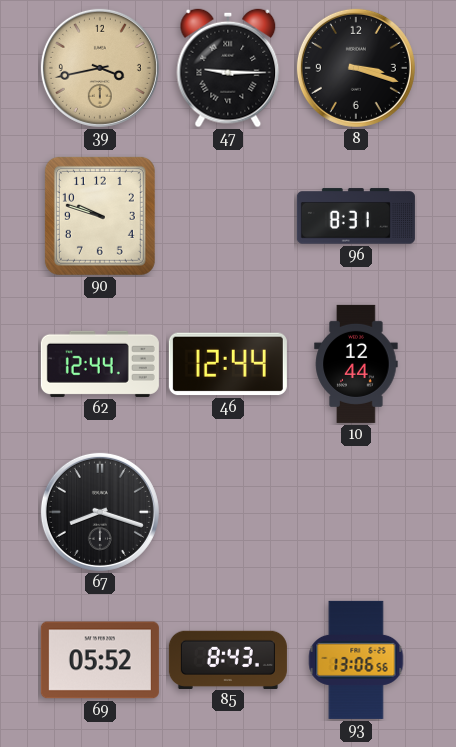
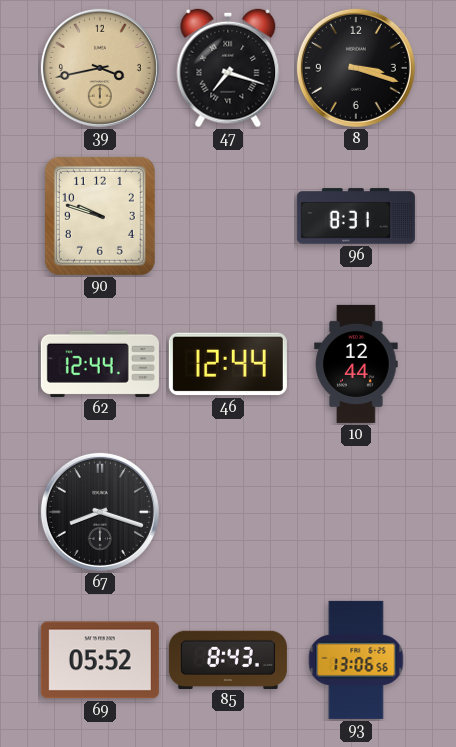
47: 9:15 -> 7:18
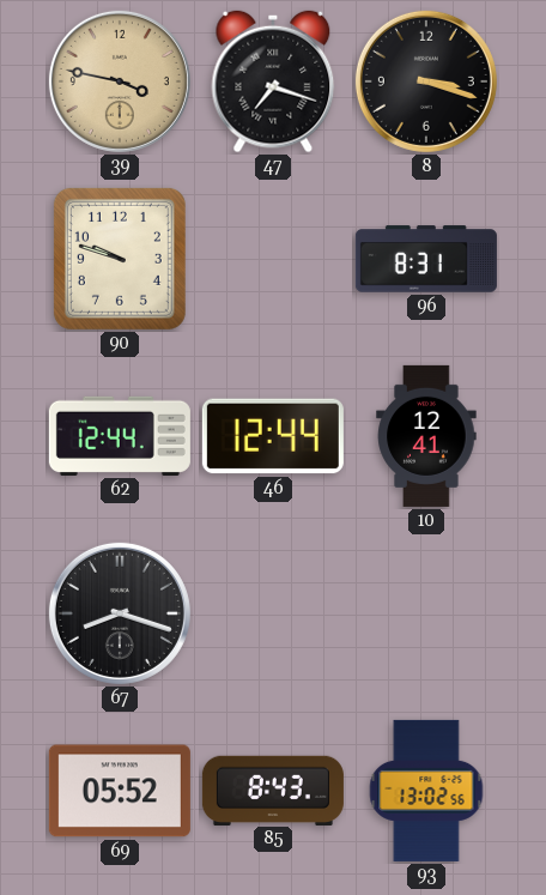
39: 3:43 -> 3:47
10: 12:44 -> 12:41
93: 13:06 -> 13:02
